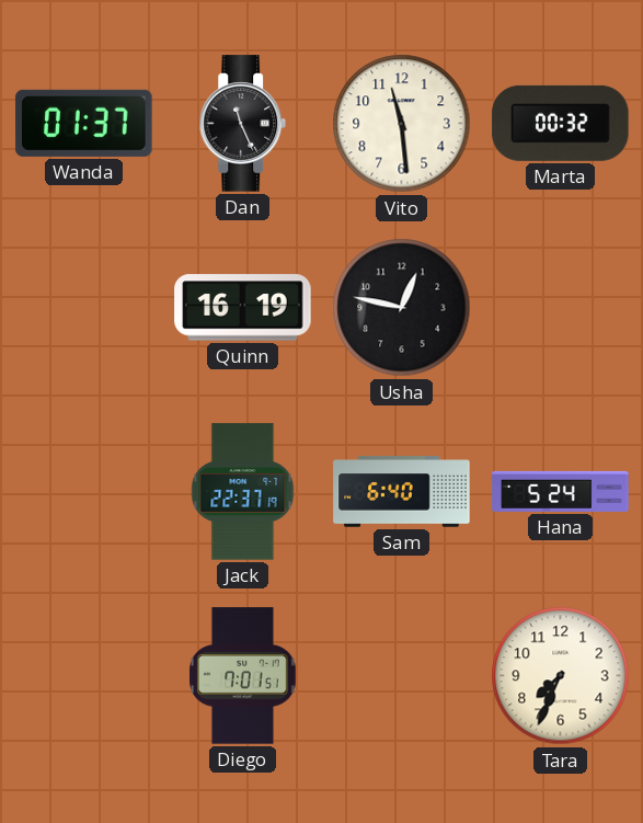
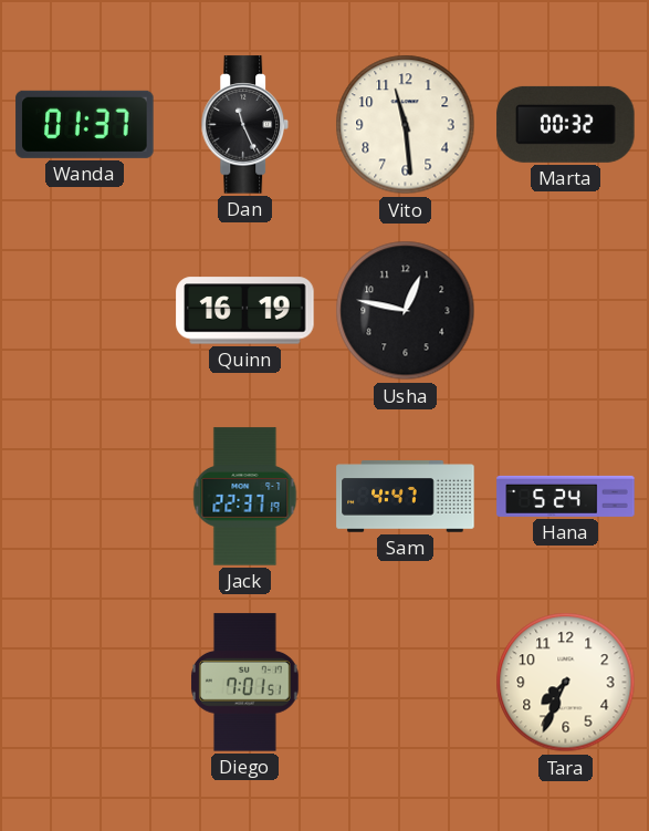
Sam: 6:40 -> 4:47
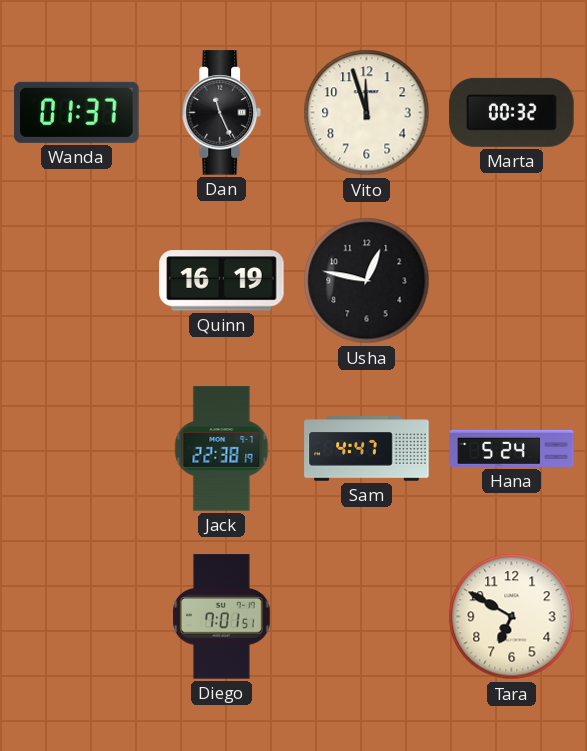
Vito: 11:29 -> 11:57
Jack: 22:37 -> 22:38
Tara: 7:34 -> 6:50
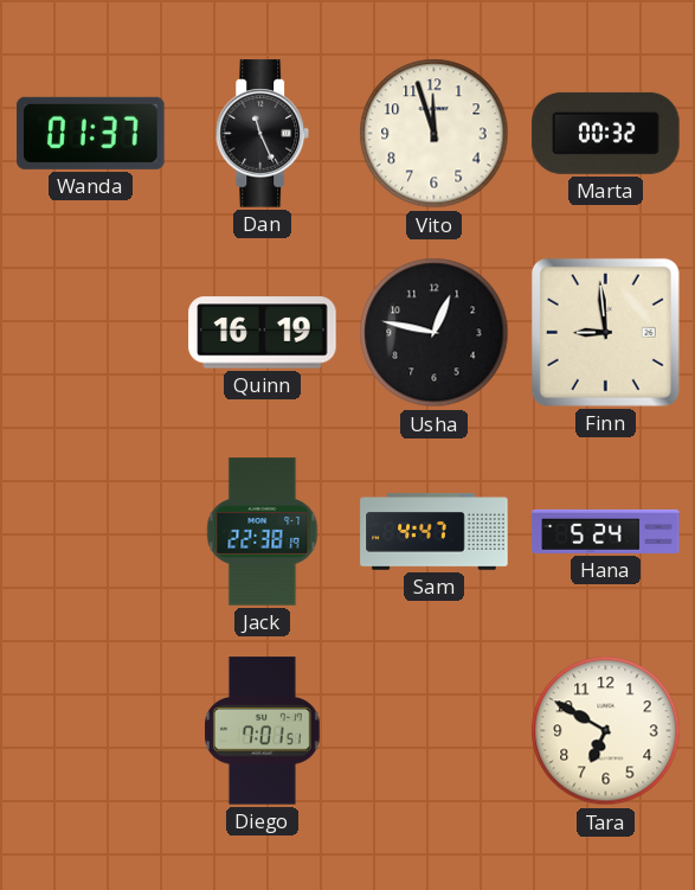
Finn: none -> 8:59
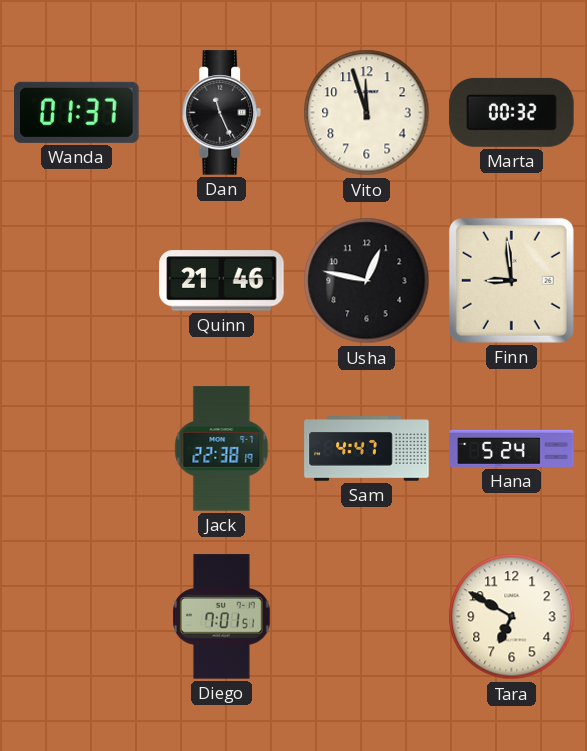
Quinn: 16:19 -> 21:46
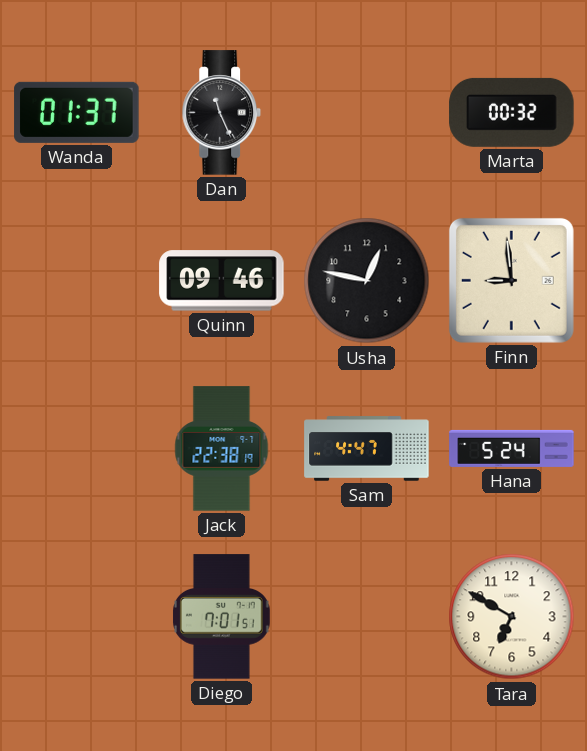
Vito: 11:57 -> none
Quinn: 21:46 -> 09:46
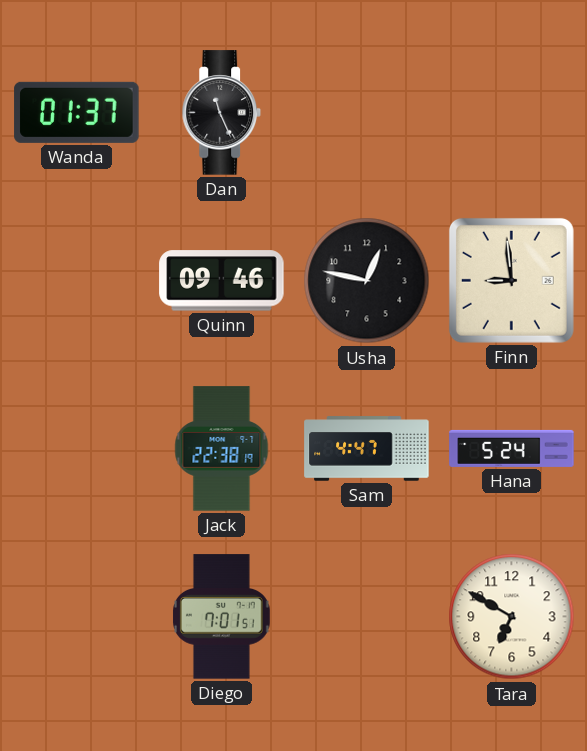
Marta: 00:32 -> none
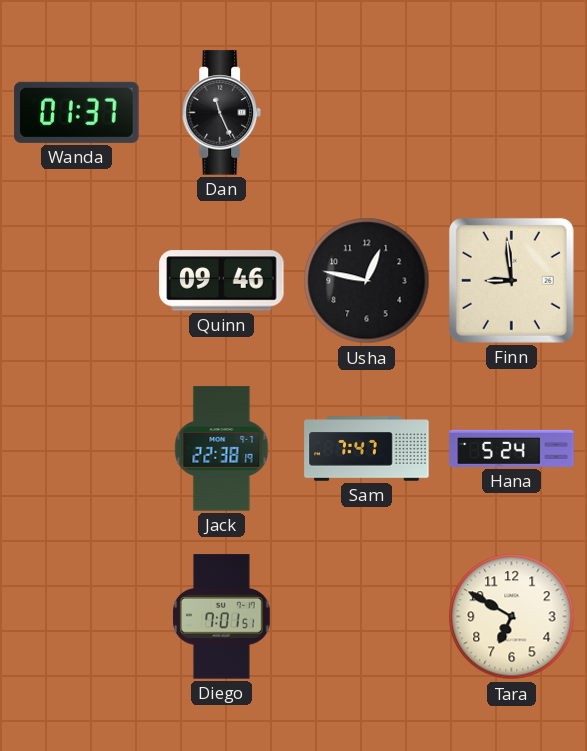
Sam: 4:47 -> 7:47
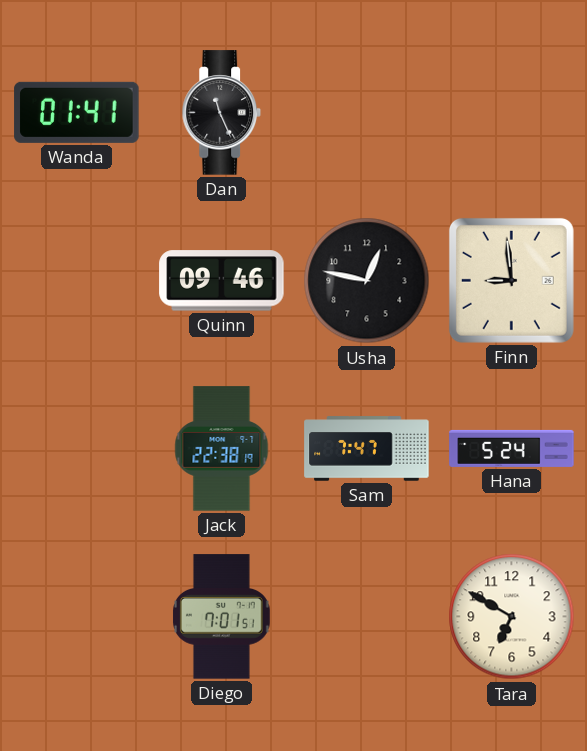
Wanda: 01:37 -> 01:41
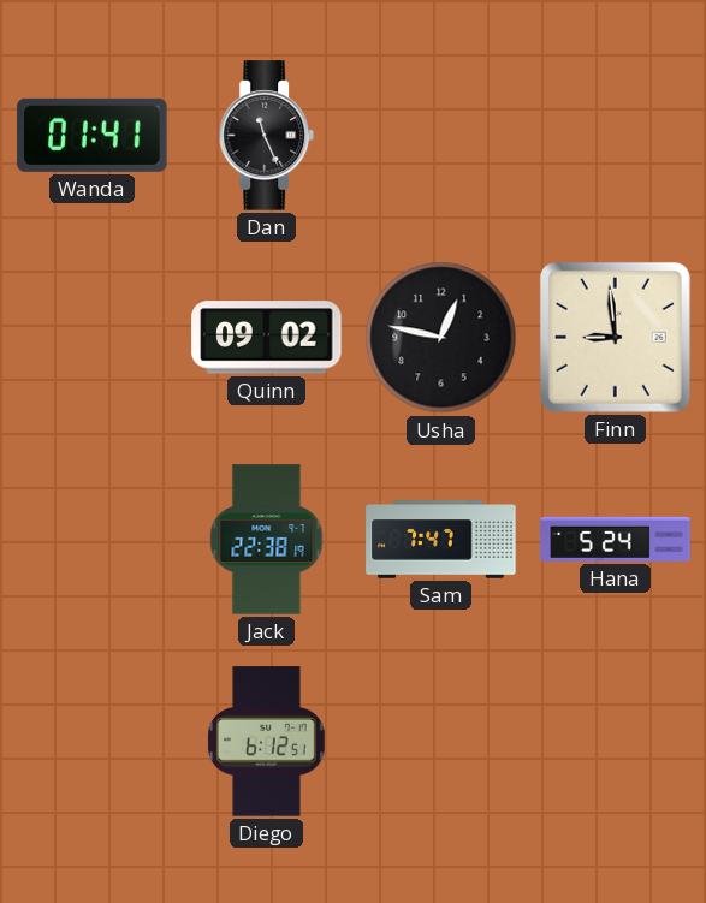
Quinn: 09:46 -> 09:02
Diego: 7:01 -> 6:12
Tara: 6:50 -> none
